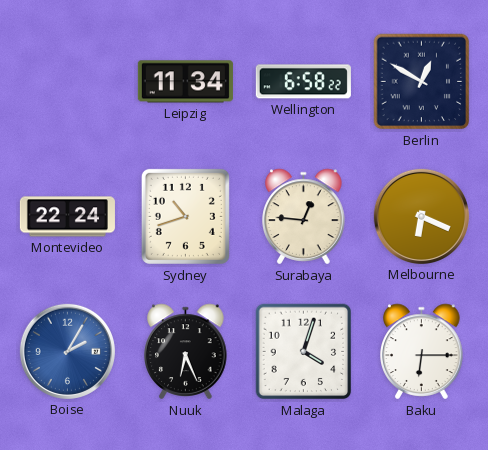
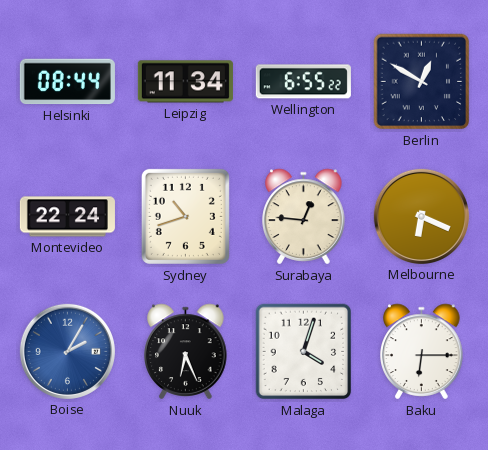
Helsinki: none -> 08:44
Wellington: 6:58 -> 6:55
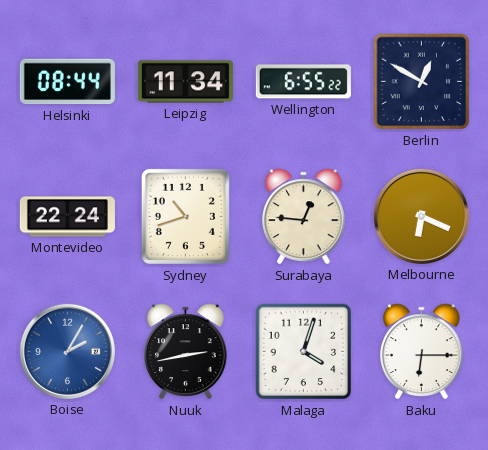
Nuuk: 6:26 -> 2:43
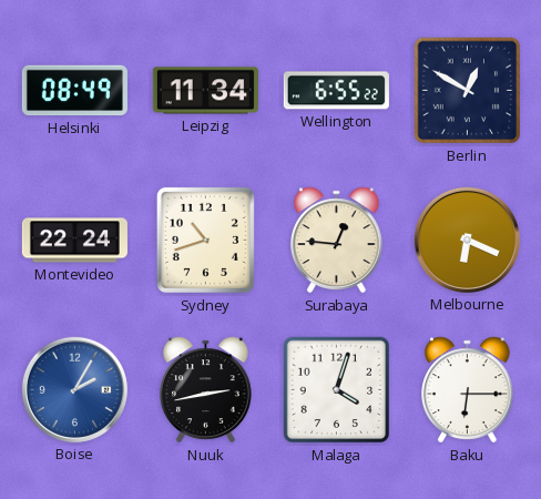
Helsinki: 08:44 -> 08:49
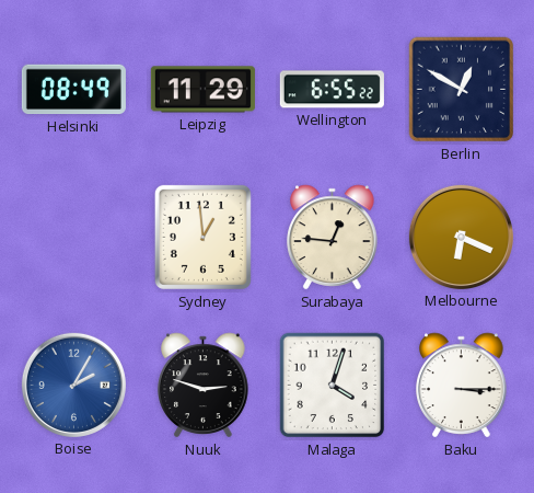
Leipzig: 11:34 -> 11:29
Montevideo: 22:24 -> none
Sydney: 10:42 -> 12:59
Nuuk: 2:43 -> 2:48
Baku: 6:15 -> 3:15
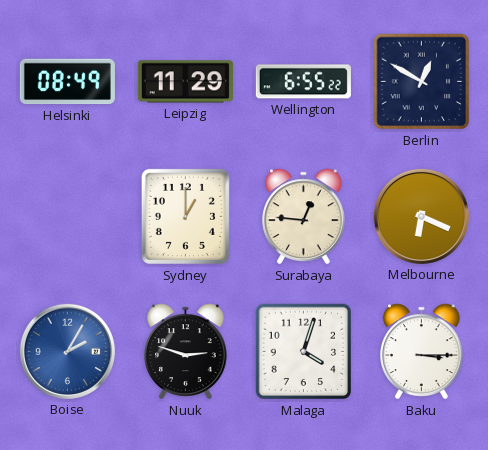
Sydney: 12:59 -> 1:00
